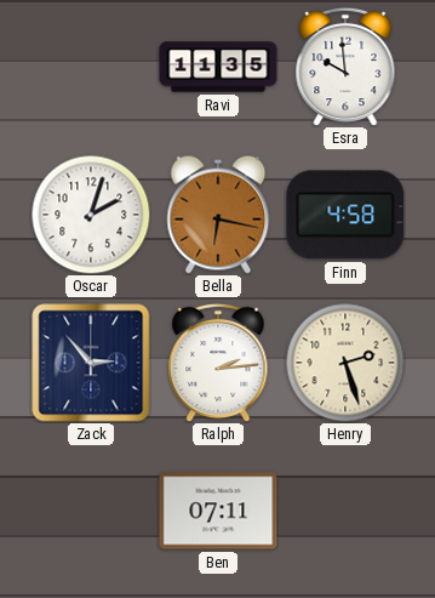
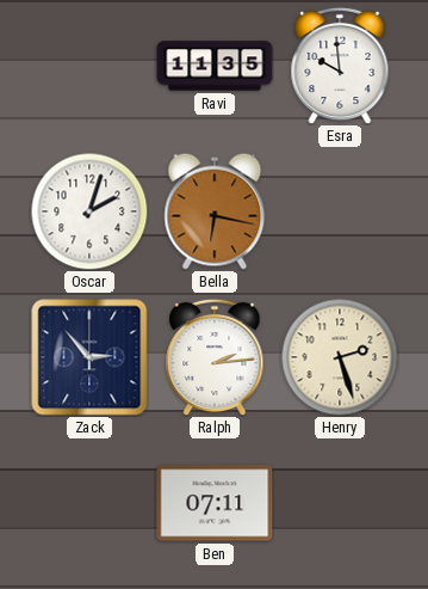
Finn: 4:58 -> none
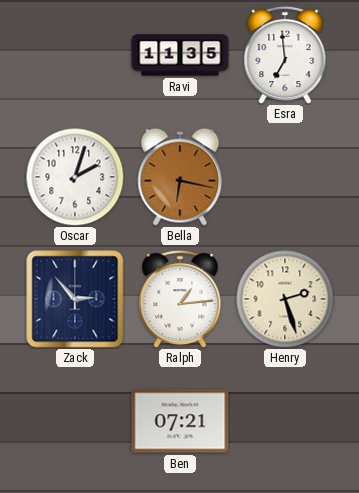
Esra: 9:59 -> 6:59
Ralph: 2:14 -> 1:14
Ben: 07:11 -> 07:21
